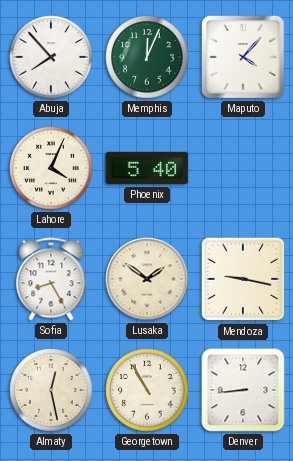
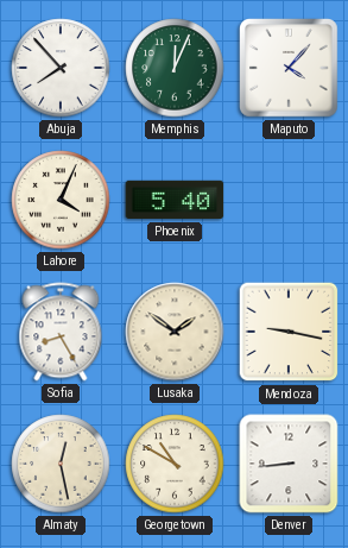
Georgetown: 10:55 -> 10:50
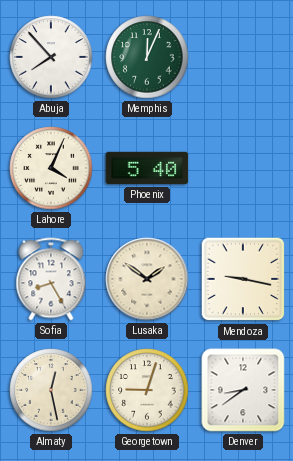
Maputo: 4:07 -> none
Georgetown: 10:50 -> 9:03
Denver: 8:44 -> 8:39
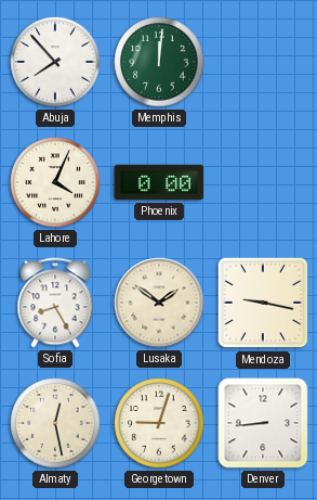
Memphis: 12:04 -> 12:01
Phoenix: 5:40 -> 0:00
Denver: 8:39 -> 8:44
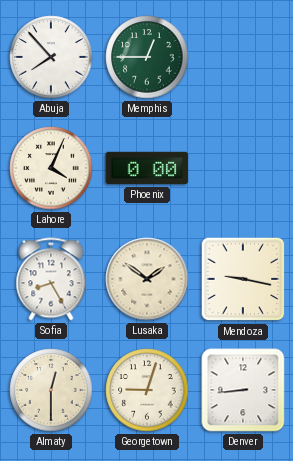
Memphis: 12:01 -> 12:45
Almaty: 12:28 -> 12:30
